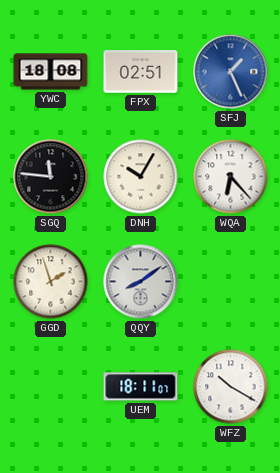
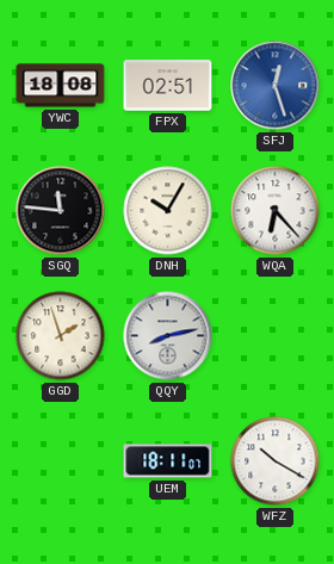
SFJ: 1:26 -> 12:27
QQY: 8:09 -> 8:13
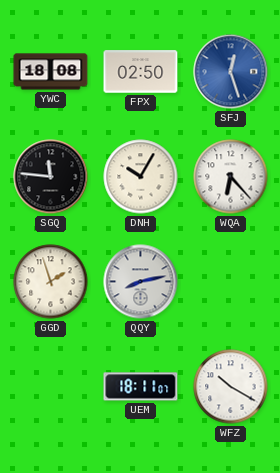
FPX: 02:51 -> 02:50
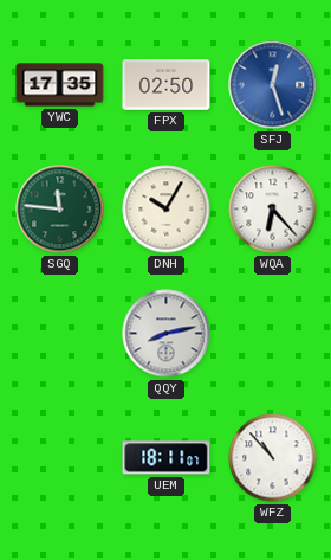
YWC: 18:08 -> 17:35
SGQ dial: black -> green
GGD: 1:57 -> none
WFZ: 10:20 -> 10:53
